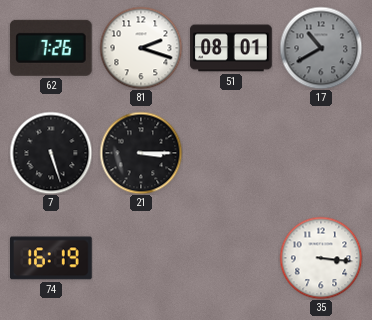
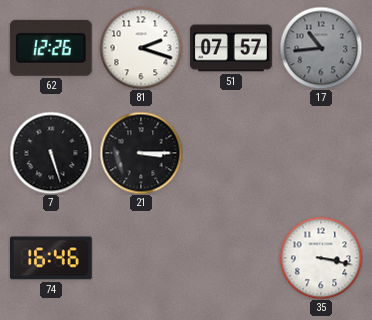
62: 7:26 -> 12:26
51: 08:01 -> 07:57
17: 10:40 -> 10:44
74: 16:19 -> 16:46
35: 3:16 -> 3:17
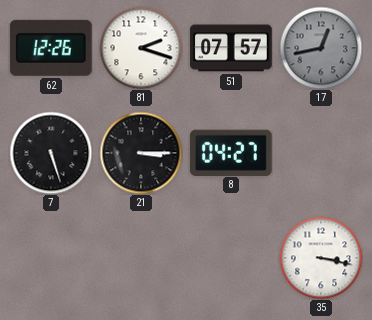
17: 10:44 -> 12:43
8: none -> 04:27
74: 16:46 -> none
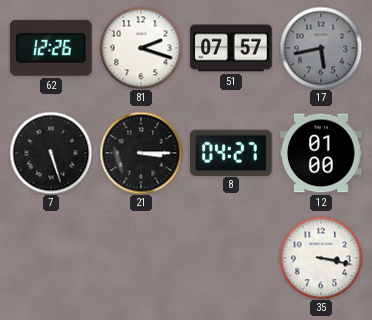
17: 12:43 -> 5:43
12: none -> 01:00
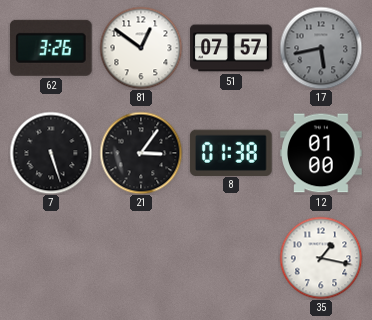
62: 12:26 -> 3:26
81: 2:18 -> 12:51
21: 3:15 -> 3:06
8: 04:27 -> 01:38
35: 3:17 -> 1:17
